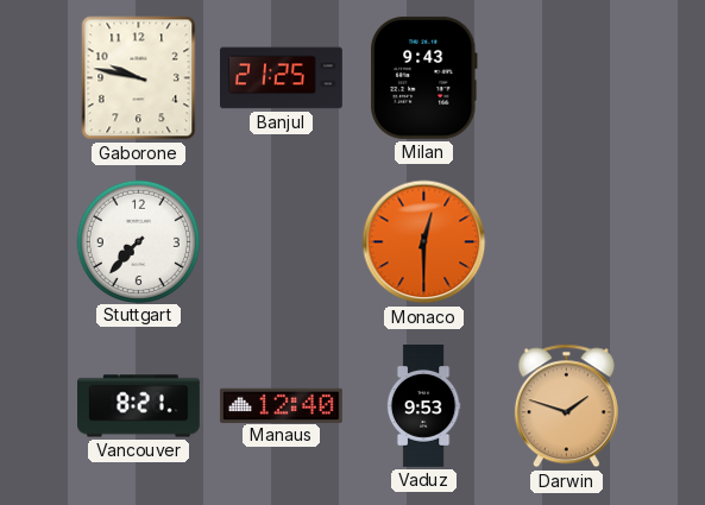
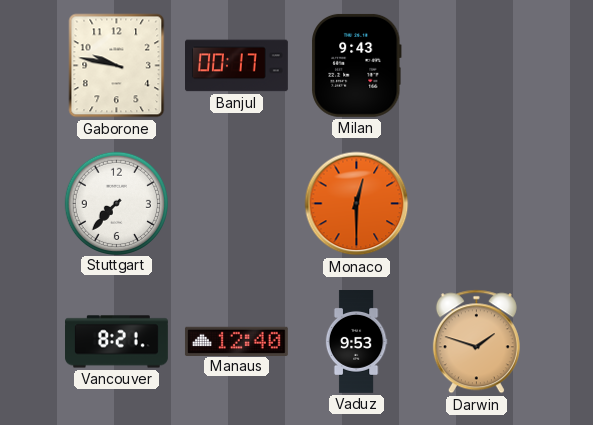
Banjul: 21:25 -> 00:17
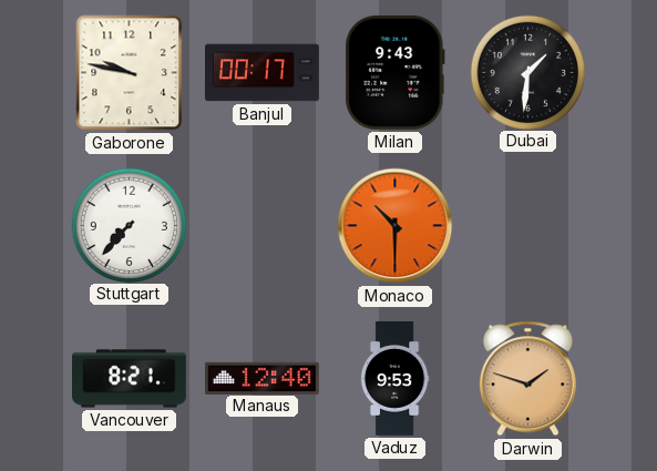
Dubai: none -> 1:31
Monaco: 12:30 -> 10:30
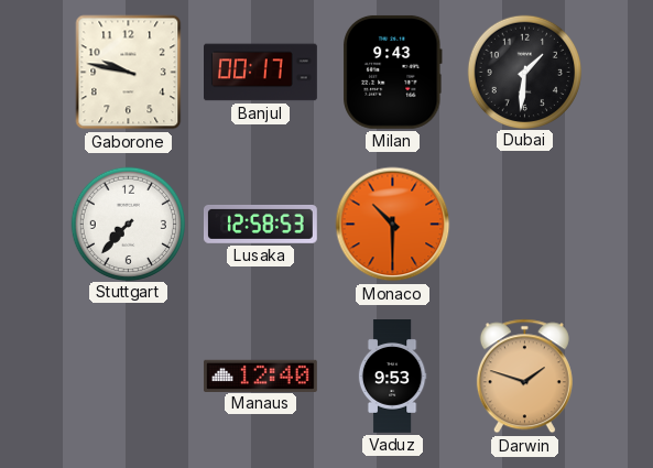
Lusaka: none -> 12:58
Vancouver: 8:21 -> none
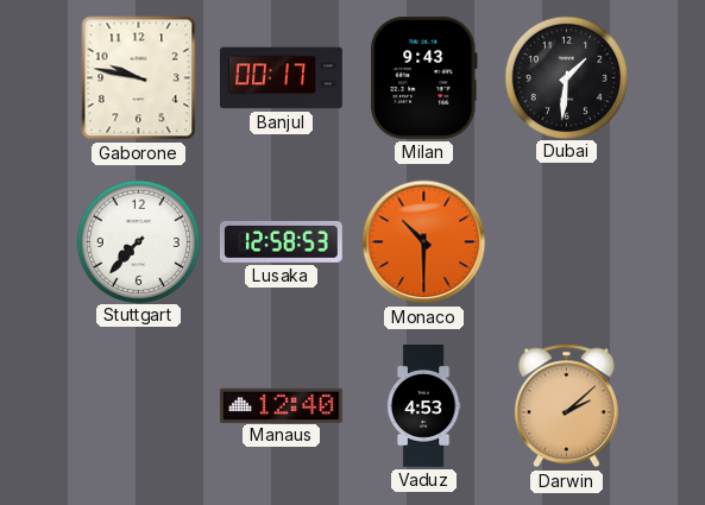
Vaduz: 9:53 -> 4:53
Darwin: 1:48 -> 2:08
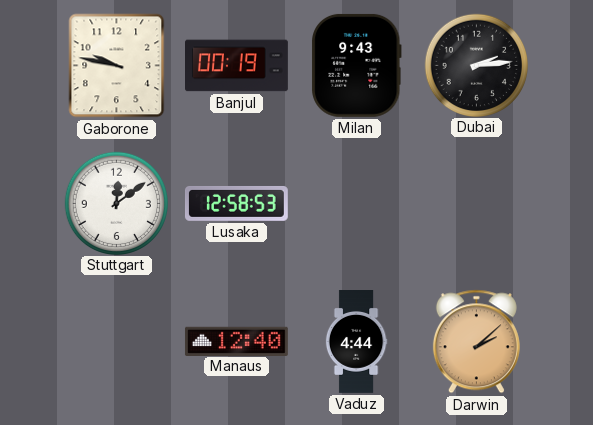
Banjul: 00:17 -> 00:19
Dubai: 1:31 -> 2:14
Stuttgart: 7:37 -> 12:09
Monaco: 10:30 -> none
Vaduz: 4:53 -> 4:44
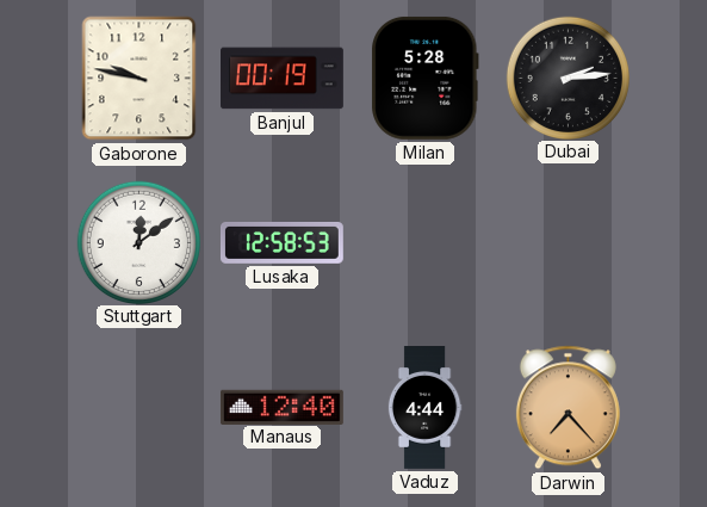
Milan: 9:43 -> 5:28
Darwin: 2:08 -> 7:23
